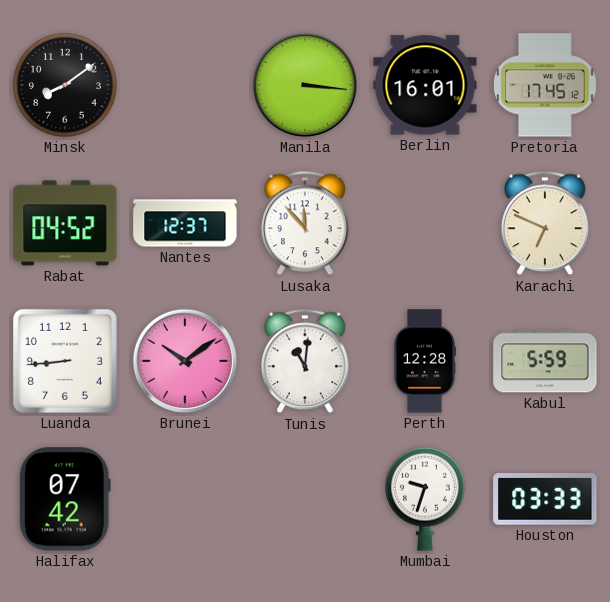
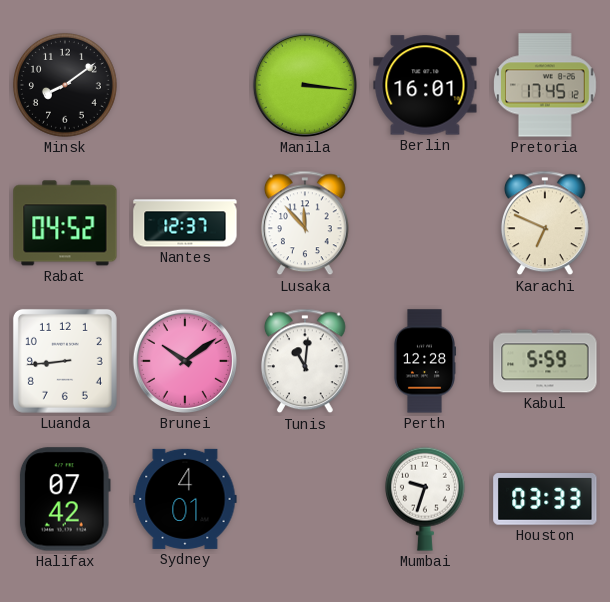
Sydney: none -> 4:01
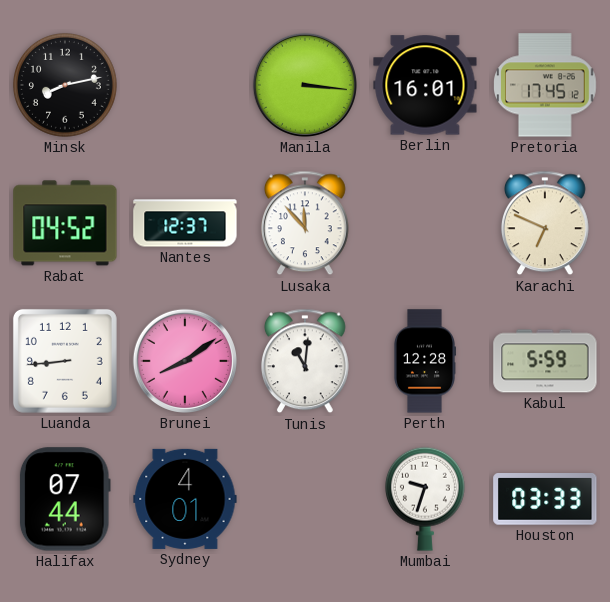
Minsk: 8:09 -> 8:13
Brunei: 10:09 -> 8:09
Halifax: 07:42 -> 07:44
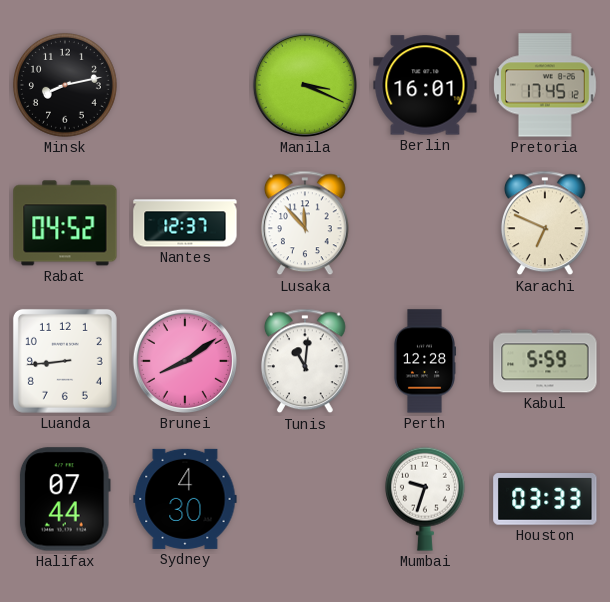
Manila: 3:16 -> 3:19
Sydney: 4:01 -> 4:30
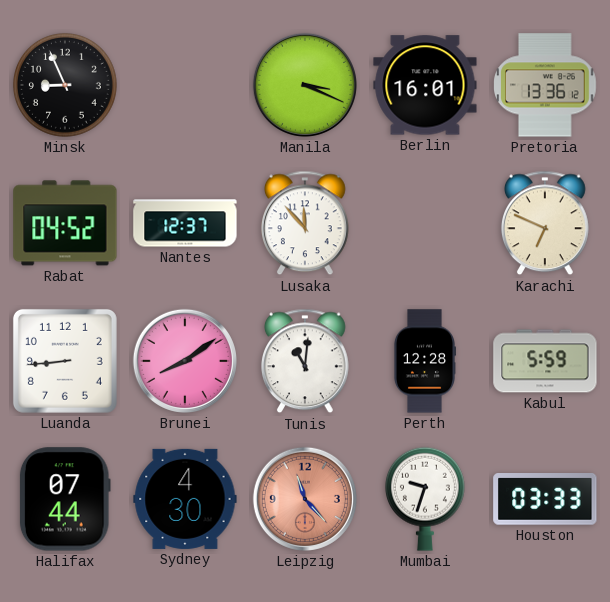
Minsk: 8:13 -> 8:56
Pretoria: 17:45 -> 13:36
Leipzig: none -> 11:23
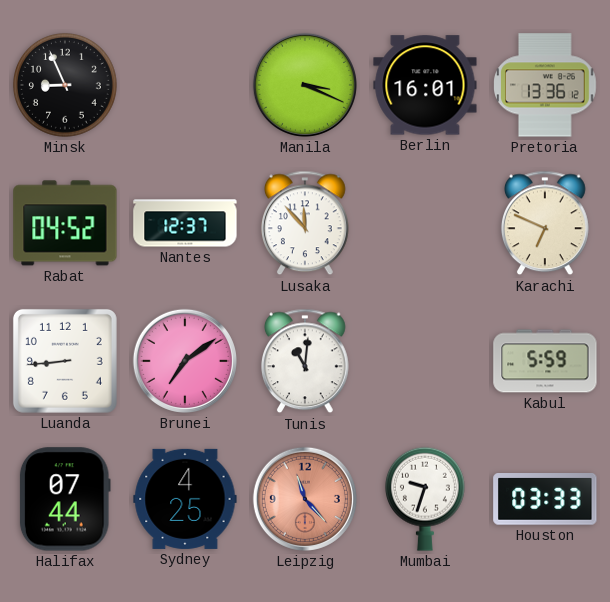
Brunei: 8:09 -> 7:09
Perth: 12:28 -> none
Sydney: 4:30 -> 4:25
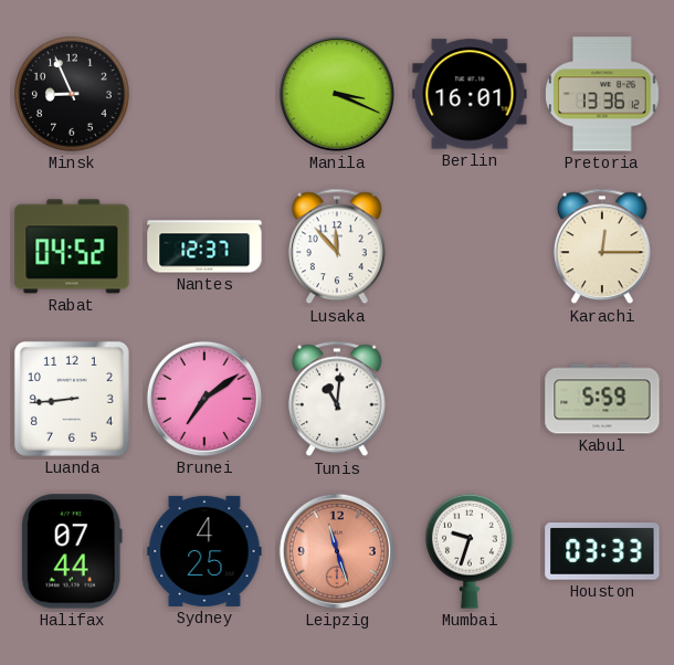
Karachi: 6:49 -> 12:15
Leipzig: 11:23 -> 11:27
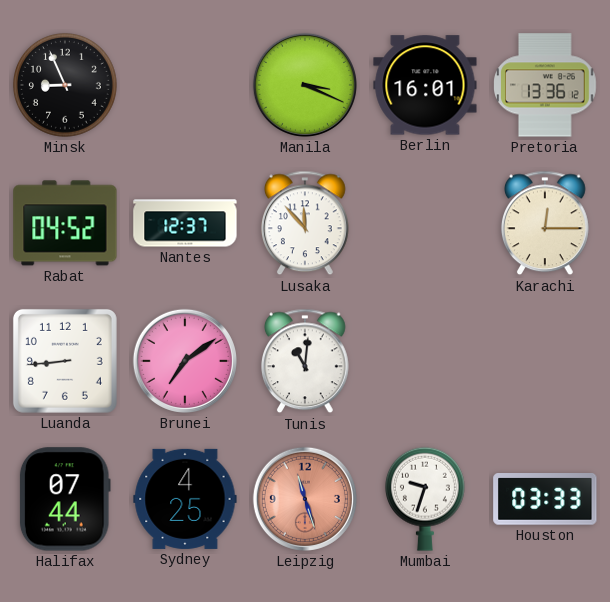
Kabul: 5:59 -> none
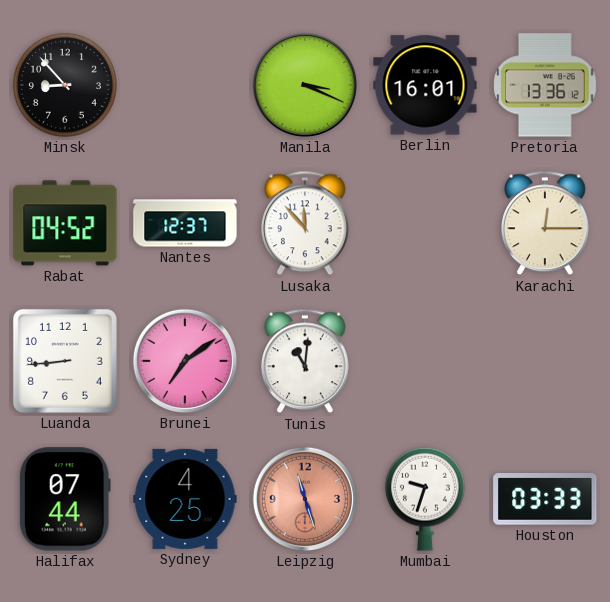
Minsk: 8:56 -> 8:53
